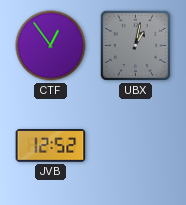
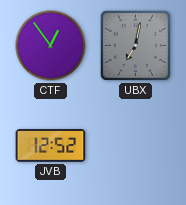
UBX: 1:02 -> 7:02
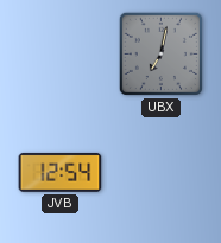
CTF: 12:54 -> none
JVB: 12:52 -> 12:54
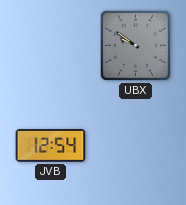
UBX: 7:02 -> 9:51
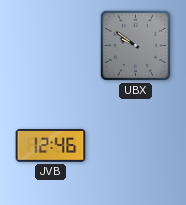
JVB: 12:54 -> 12:46
